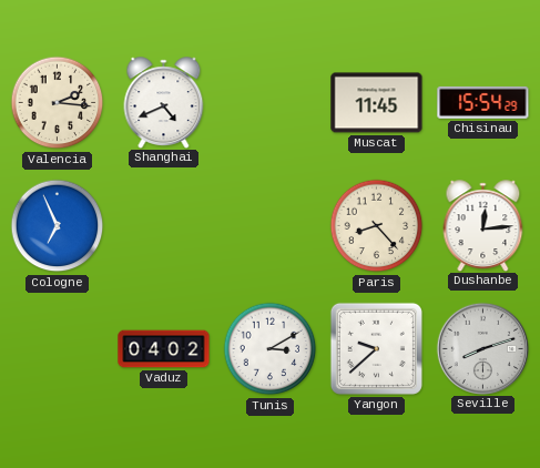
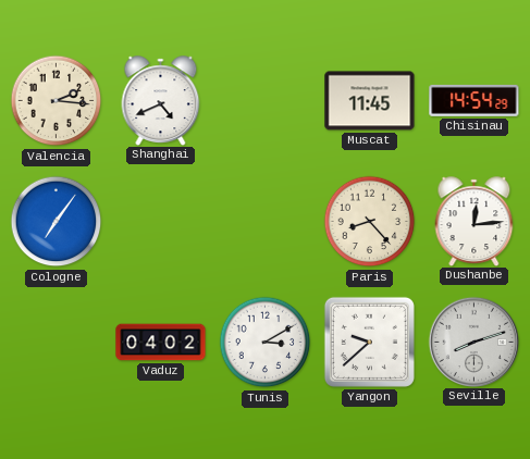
Chisinau: 15:54 -> 14:54
Cologne: 6:56 -> 7:06
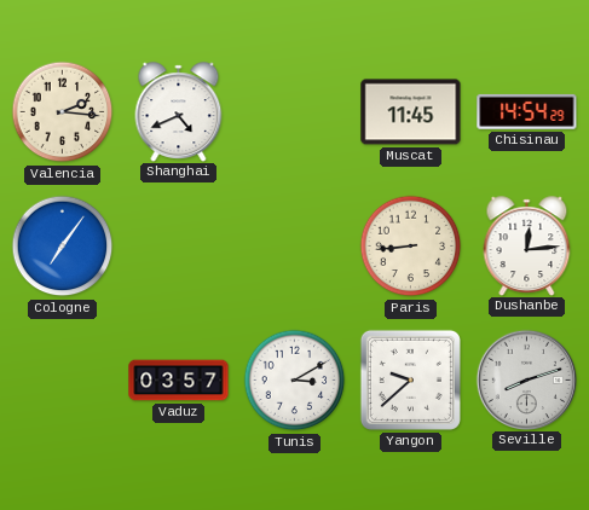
Paris: 8:23 -> 8:44
Vaduz: 04:02 -> 03:57
